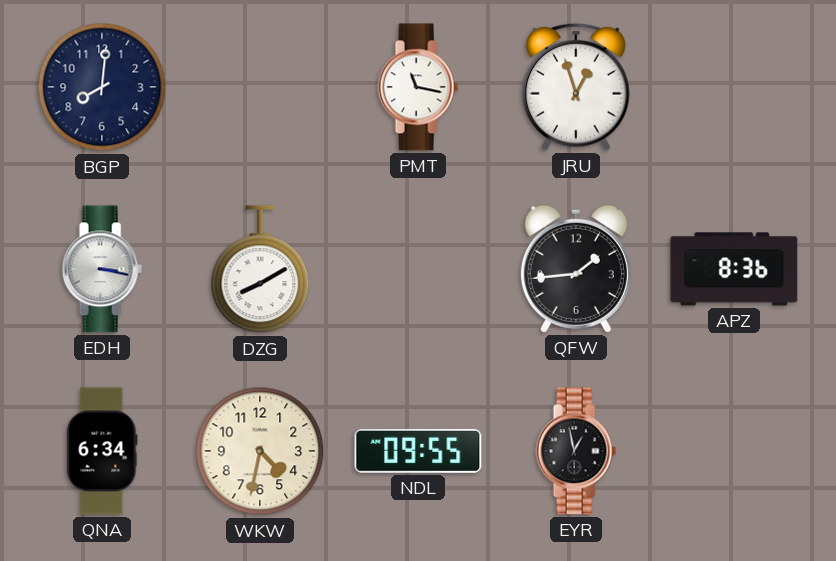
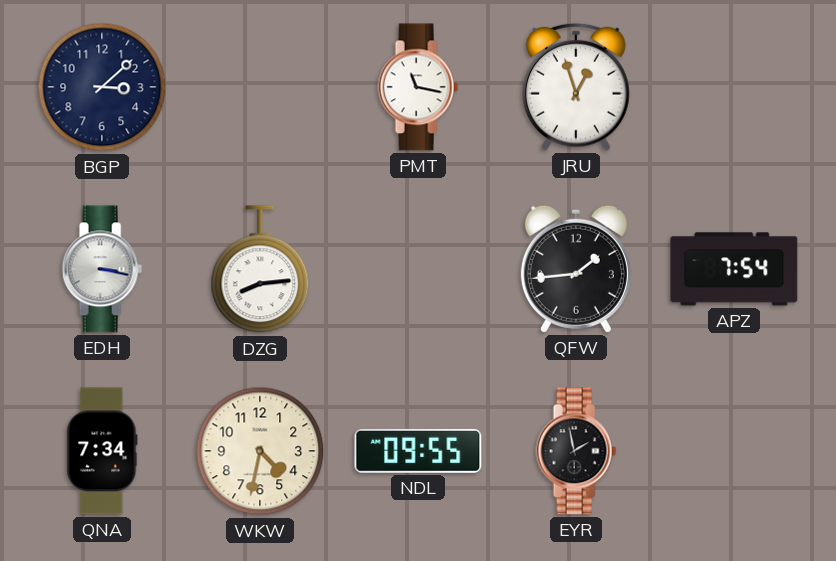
BGP: 8:01 -> 3:08
DZG: 8:10 -> 8:14
APZ: 8:36 -> 7:54
QNA: 6:34 -> 7:34
EYR: 12:58 -> 1:58
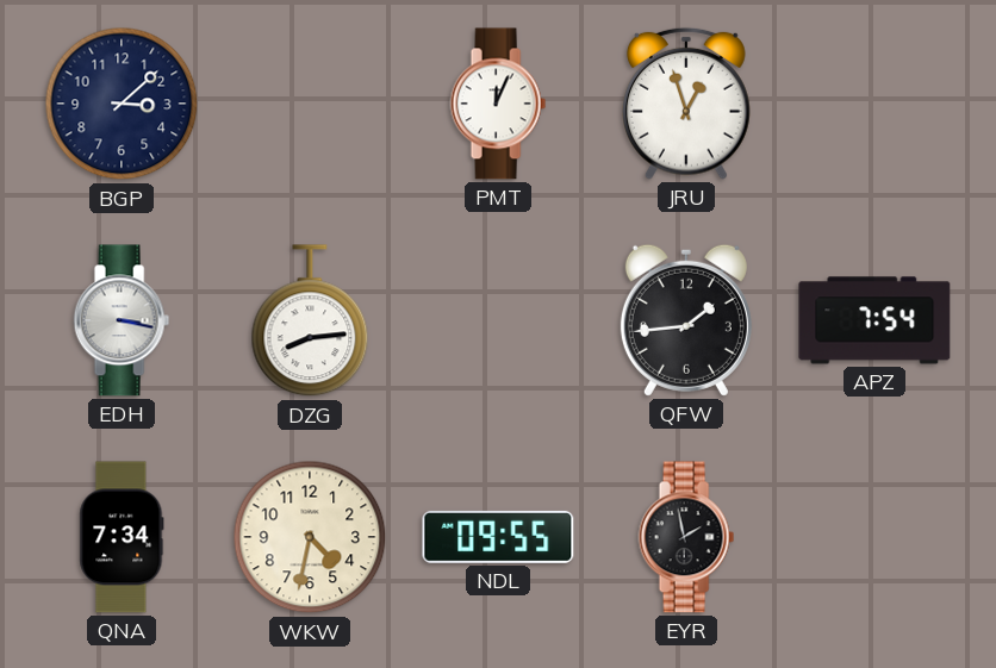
PMT: 11:17 -> 12:04
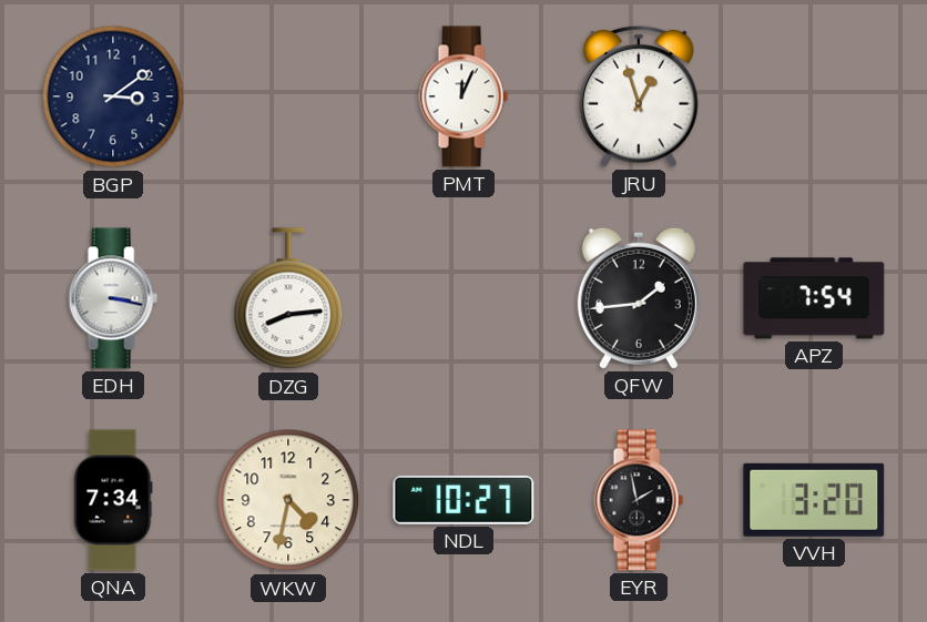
BGP: 3:08 -> 3:09
NDL: 09:55 -> 10:27
VVH: none -> 3:20
